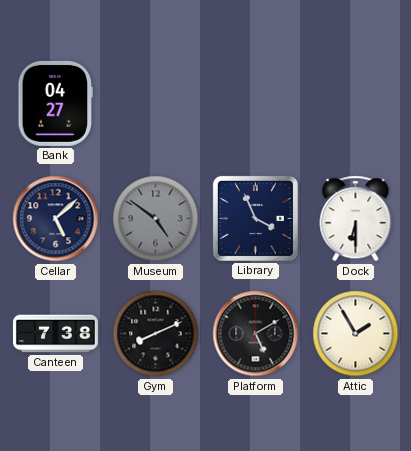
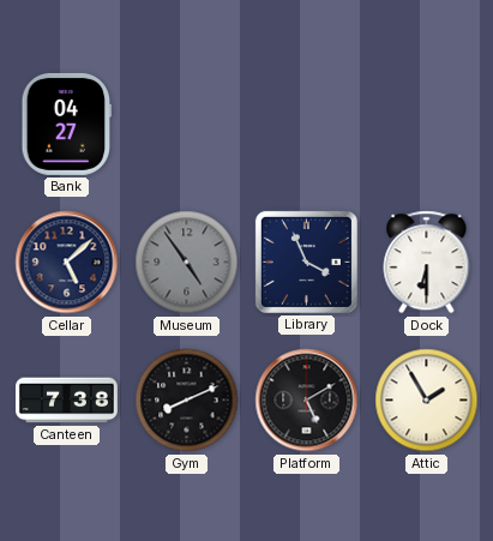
Museum: 4:51 -> 4:54
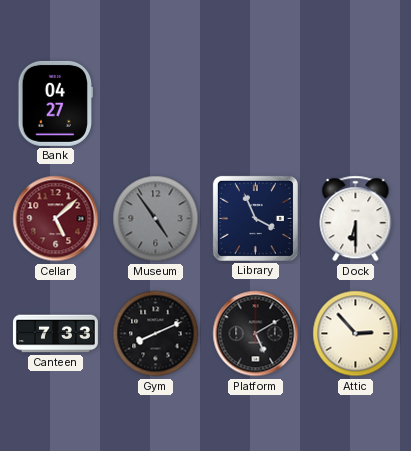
Cellar dial: navy -> burgundy
Canteen: 7:38 -> 7:33
Attic: 1:55 -> 2:53
